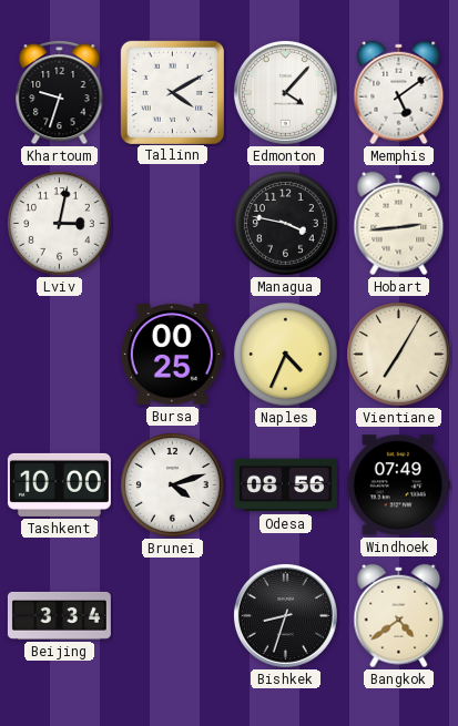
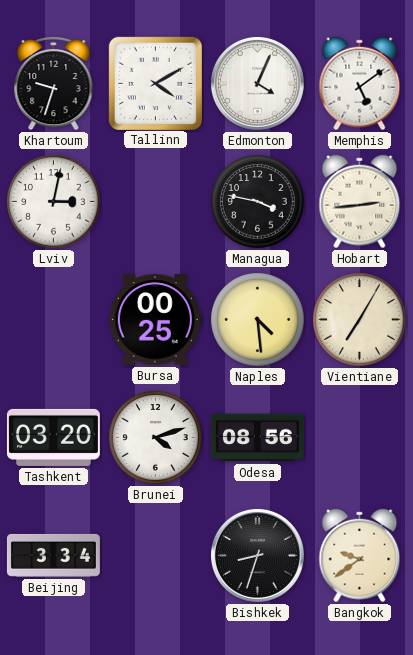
Edmonton: 4:07 -> 4:04
Naples: 4:34 -> 4:29
Tashkent: 10:00 -> 03:20
Windhoek: 07:49 -> none
Bangkok: 4:39 -> 9:39
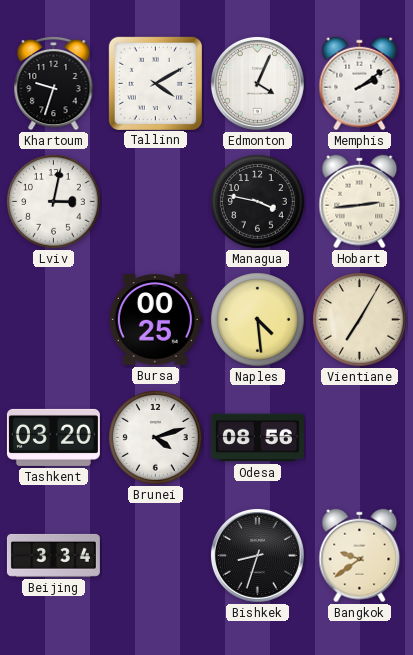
Memphis: 5:09 -> 2:09
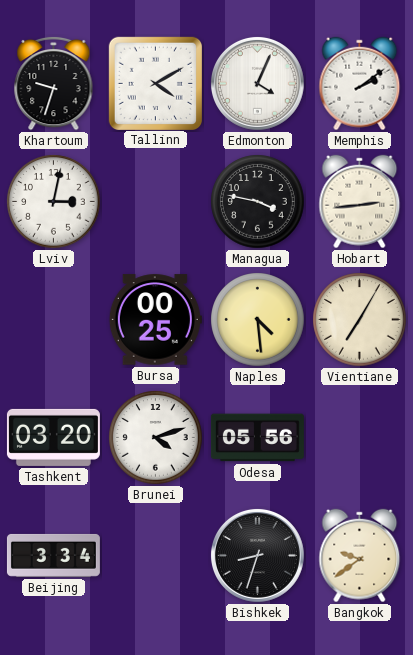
Odesa: 08:56 -> 05:56
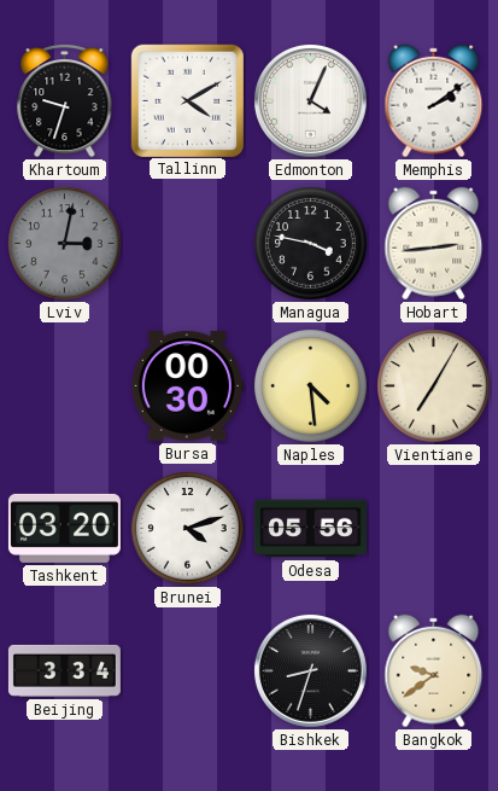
Lviv dial: white -> grey
Bursa: 00:25 -> 00:30
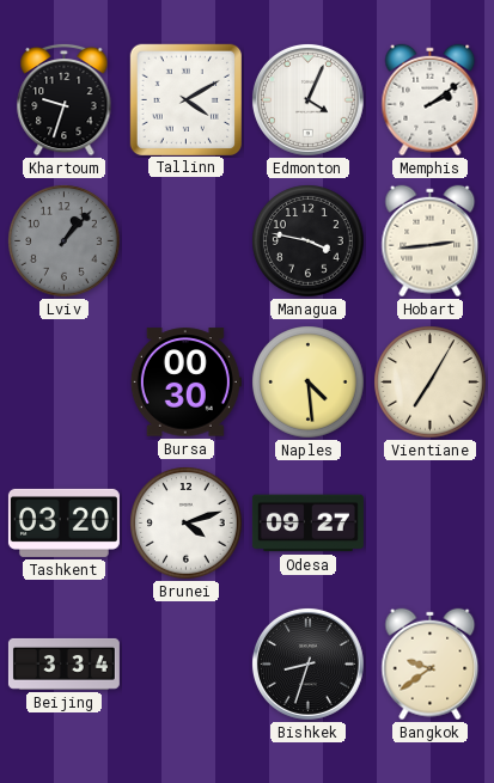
Lviv: 3:02 -> 1:07
Odesa: 05:56 -> 09:27
